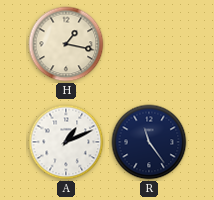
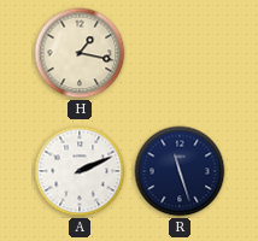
A: 1:11 -> 2:11
R: 11:24 -> 11:27
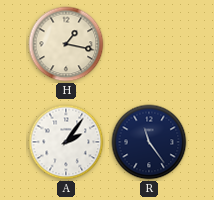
A: 2:11 -> 2:06
R: 11:27 -> 11:24
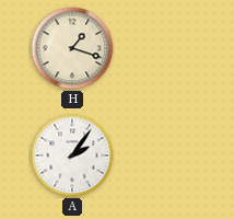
H: 1:17 -> 1:18
R: 11:24 -> none
